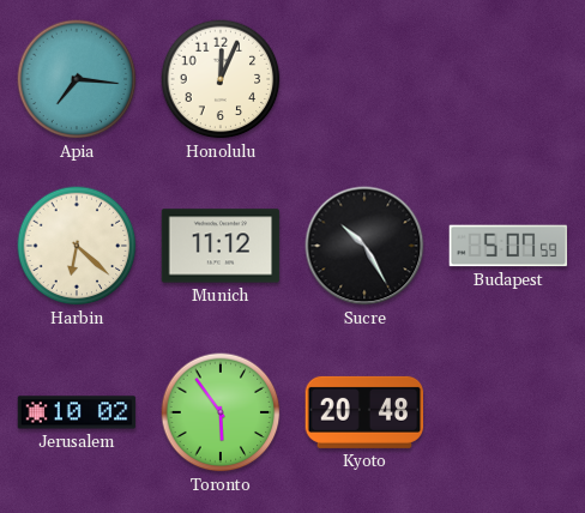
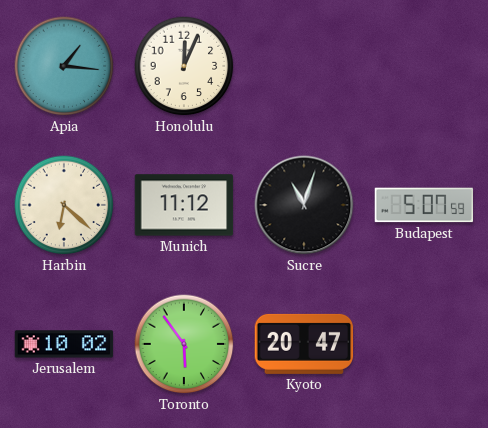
Apia: 7:16 -> 1:16
Sucre: 10:25 -> 11:03
Kyoto: 20:48 -> 20:47
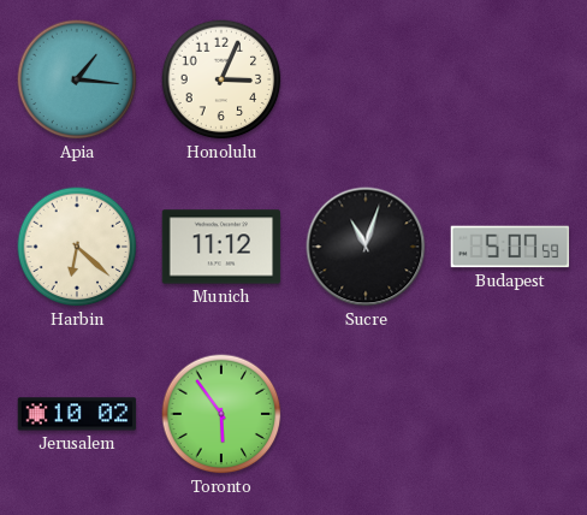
Honolulu: 12:04 -> 3:04
Kyoto: 20:47 -> none
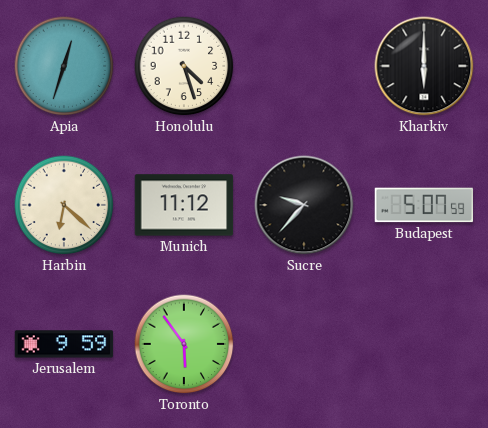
Apia: 1:16 -> 12:33
Honolulu: 3:04 -> 4:27
Kharkiv: none -> 6:00
Sucre: 11:03 -> 9:37
Jerusalem: 10:02 -> 9:59
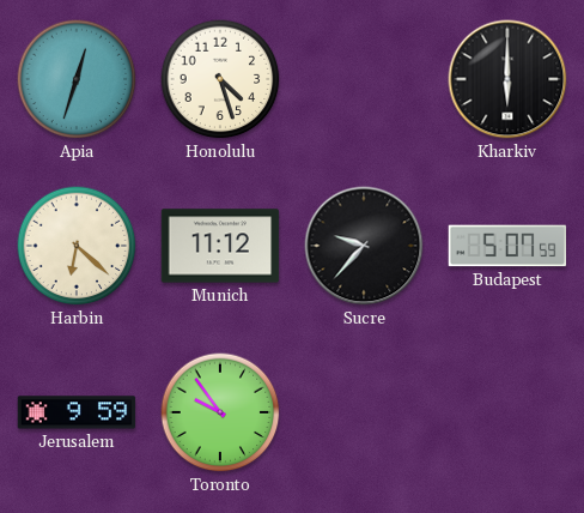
Toronto: 5:54 -> 9:54
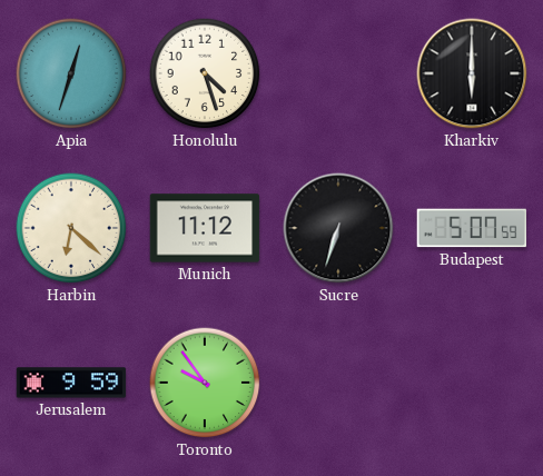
Sucre: 9:37 -> 6:33
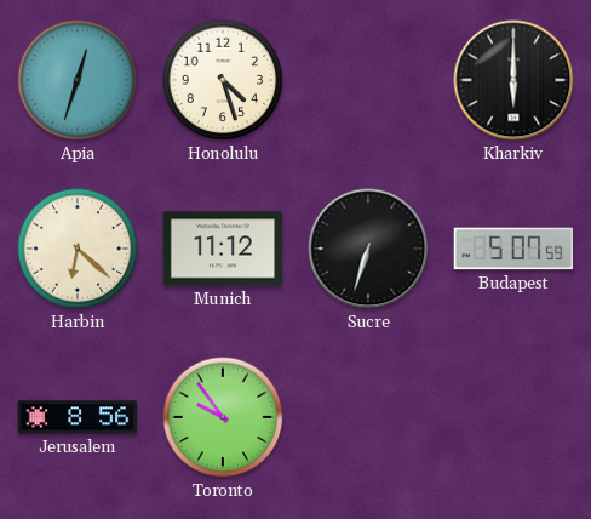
Jerusalem: 9:59 -> 8:56
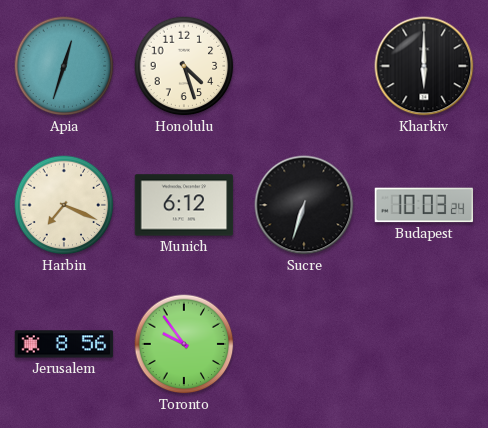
Harbin: 6:22 -> 7:19
Munich: 11:12 -> 6:12
Budapest: 5:07 -> 10:03
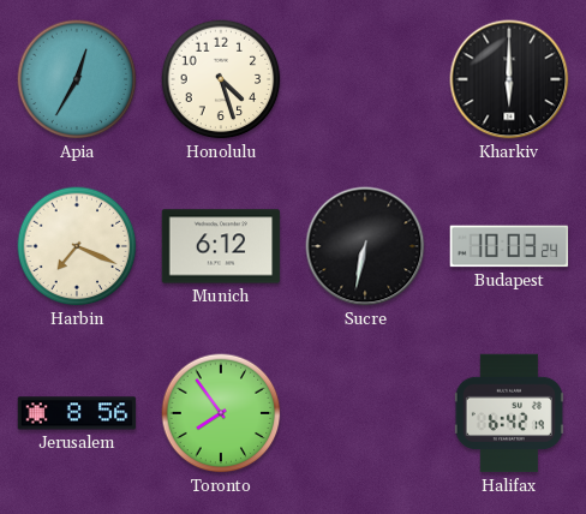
Apia: 12:33 -> 12:35
Sucre: 6:33 -> 6:32
Toronto: 9:54 -> 7:54
Halifax: none -> 6:42
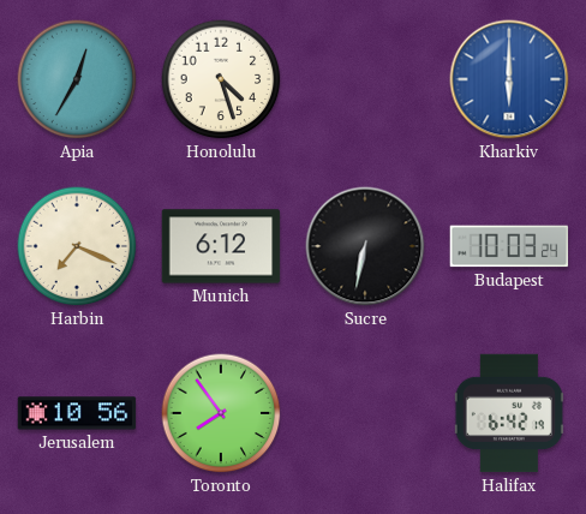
Kharkiv dial: black -> blue
Jerusalem: 8:56 -> 10:56
